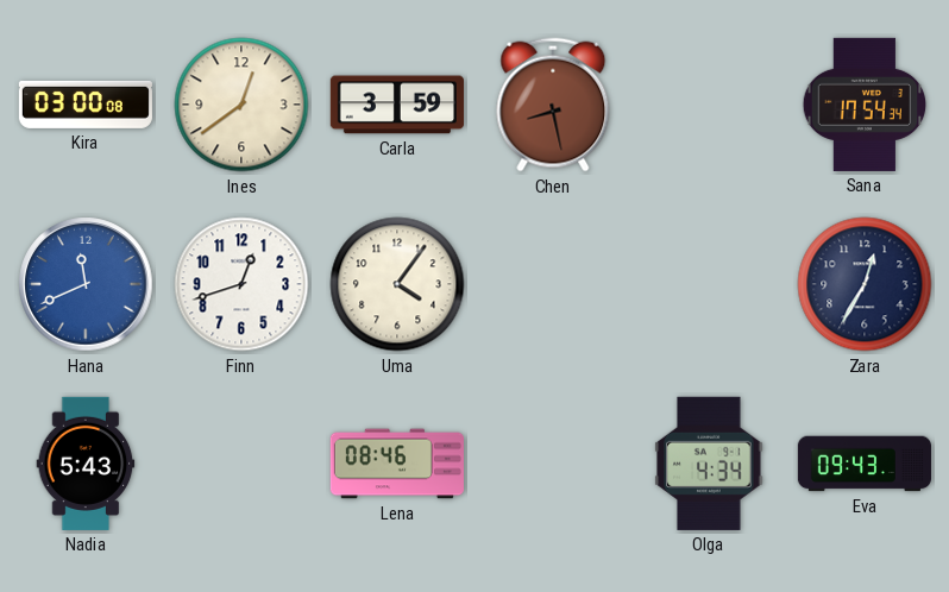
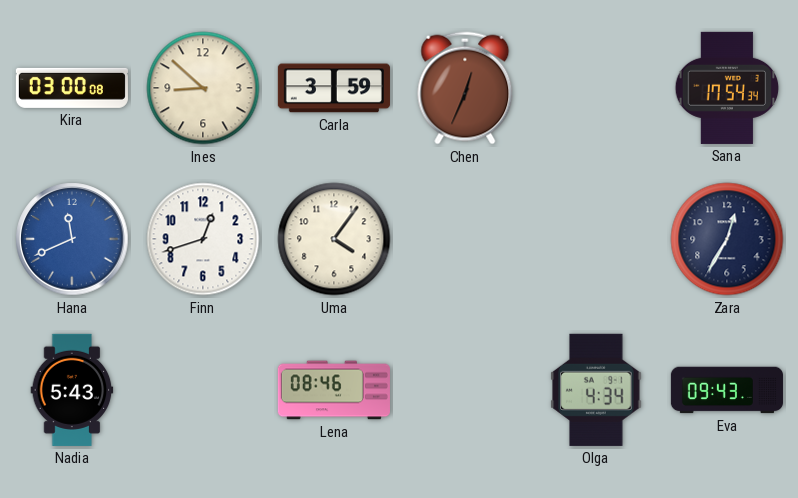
Ines: 12:39 -> 8:52
Chen: 8:28 -> 12:34
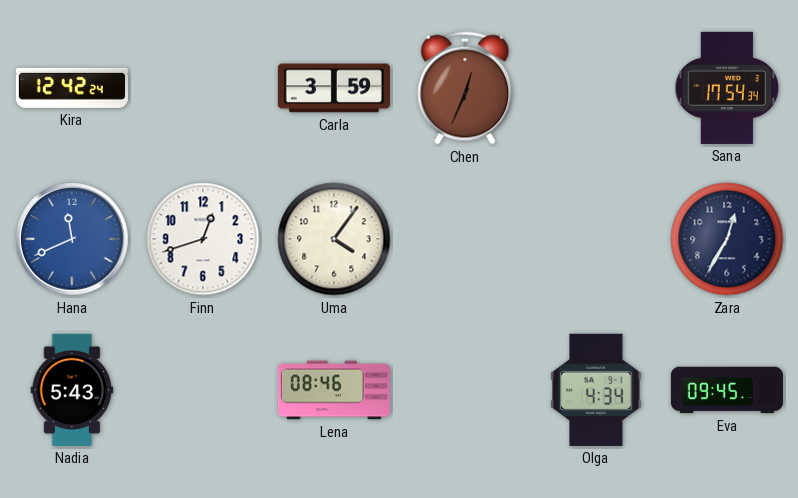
Kira: 03:00 -> 12:42
Ines: 8:52 -> none
Eva: 09:43 -> 09:45
